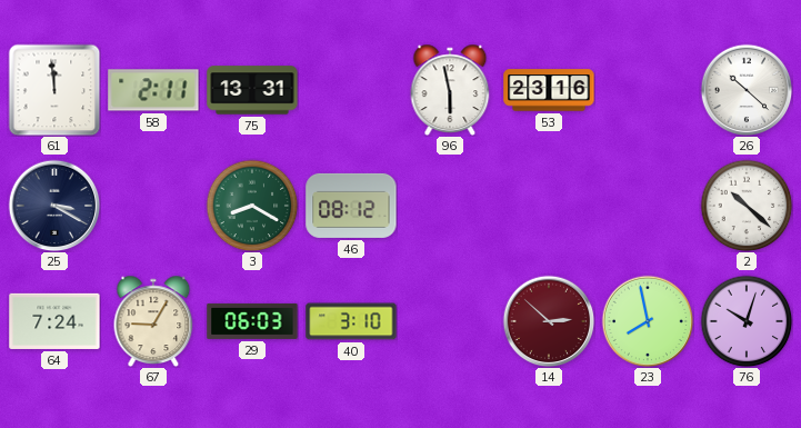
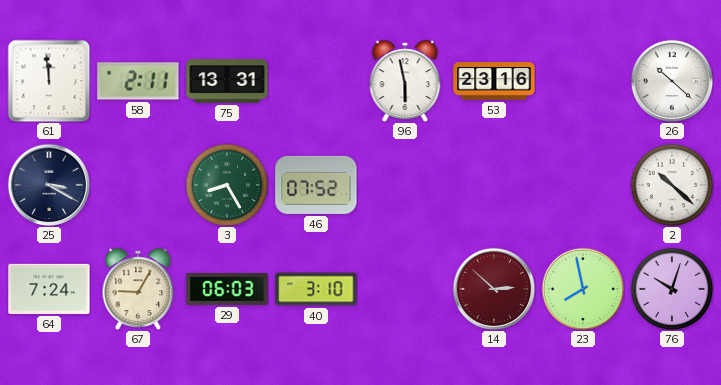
3: 8:20 -> 8:25
46: 08:12 -> 07:52
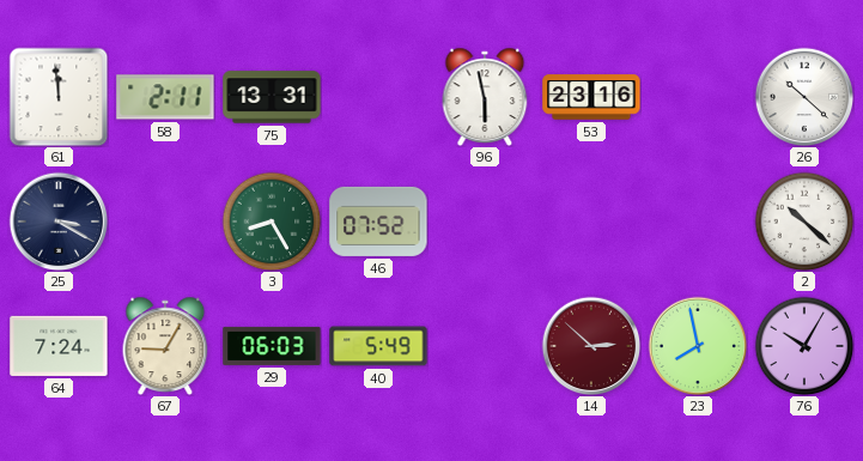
40: 3:10 -> 5:49
76: 10:03 -> 10:05
